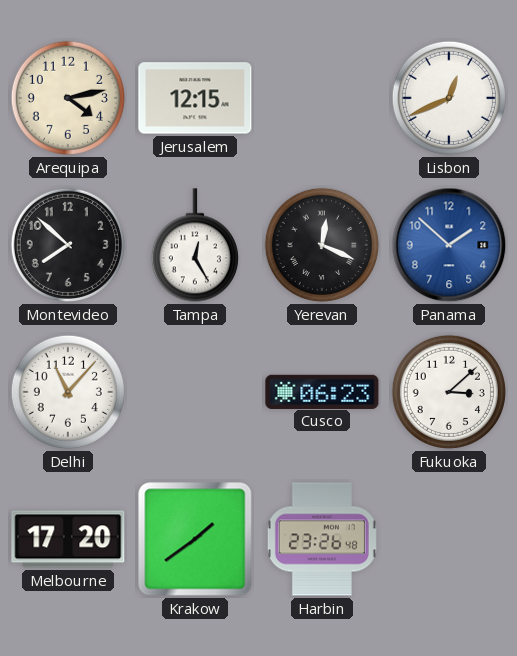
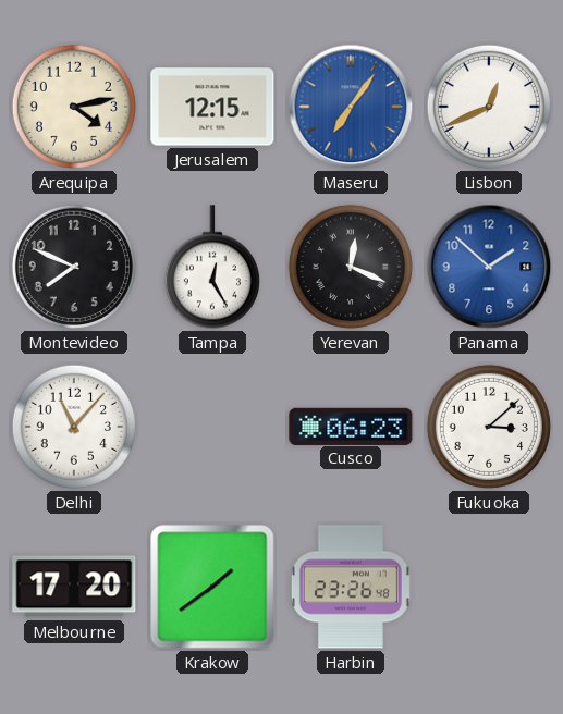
Maseru: none -> 7:06
Montevideo: 7:52 -> 7:49
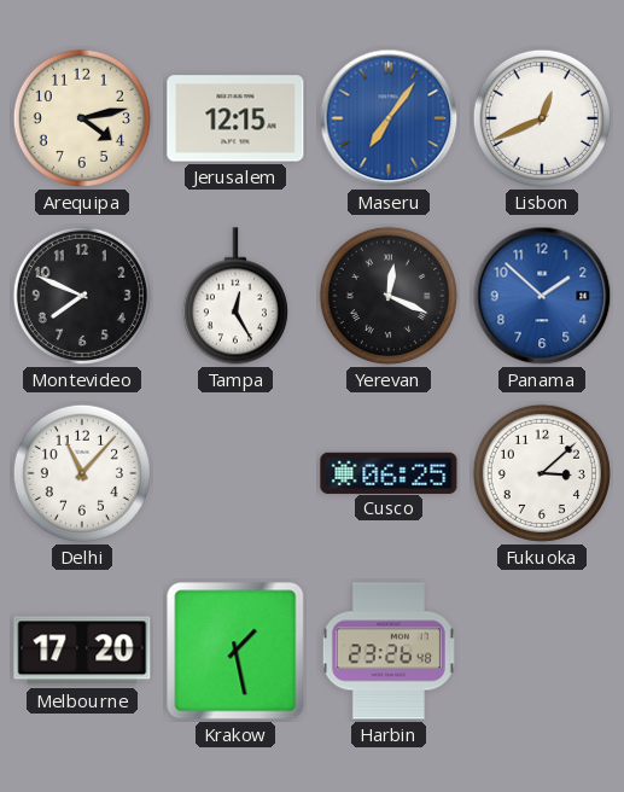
Cusco: 06:23 -> 06:25
Krakow: 1:39 -> 1:28
